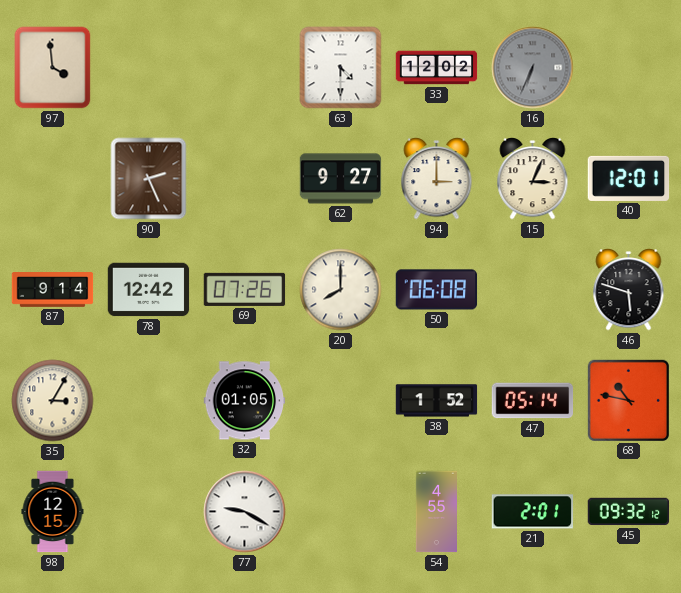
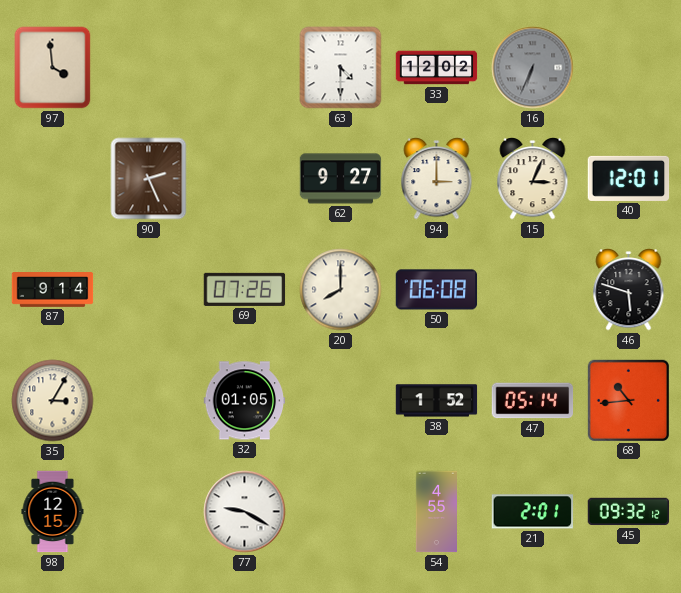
78: 12:42 -> none
68: 10:47 -> 10:44
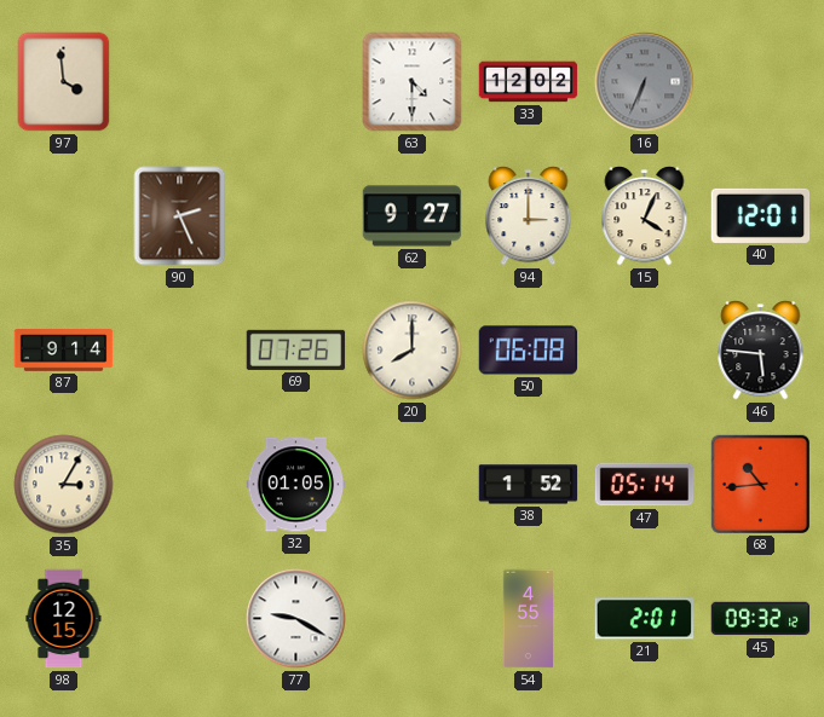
15: 3:04 -> 4:04
46: 5:48 -> 5:46
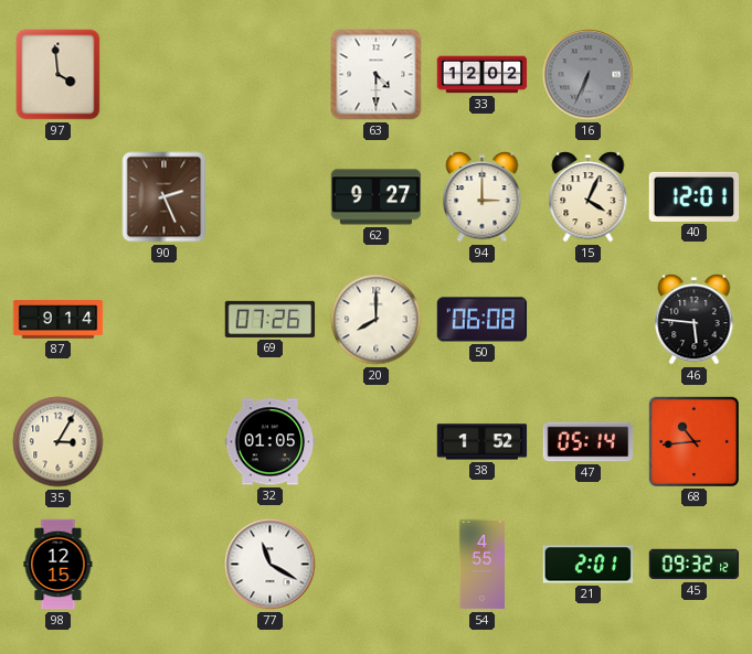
77: 9:20 -> 11:20
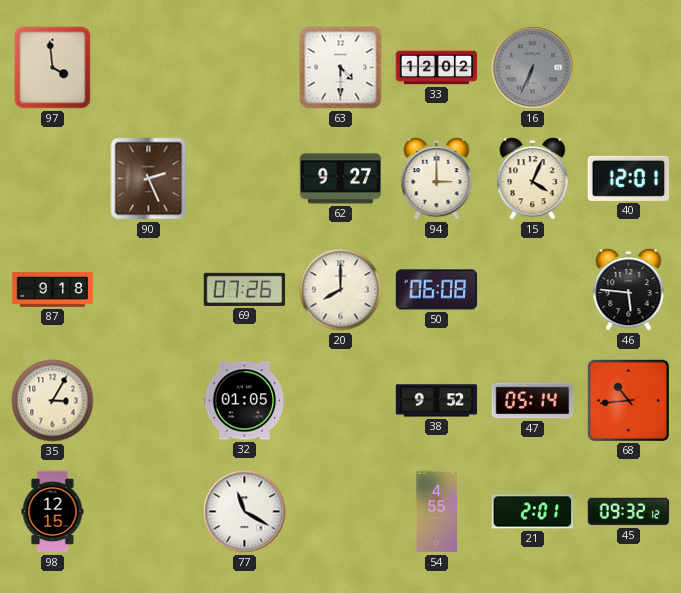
87: 9:14 -> 9:18
38: 1:52 -> 9:52
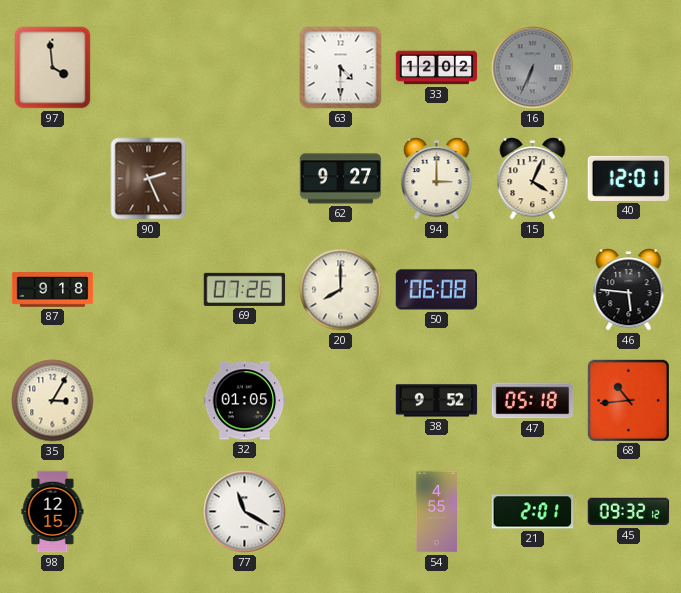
47: 05:14 -> 05:18
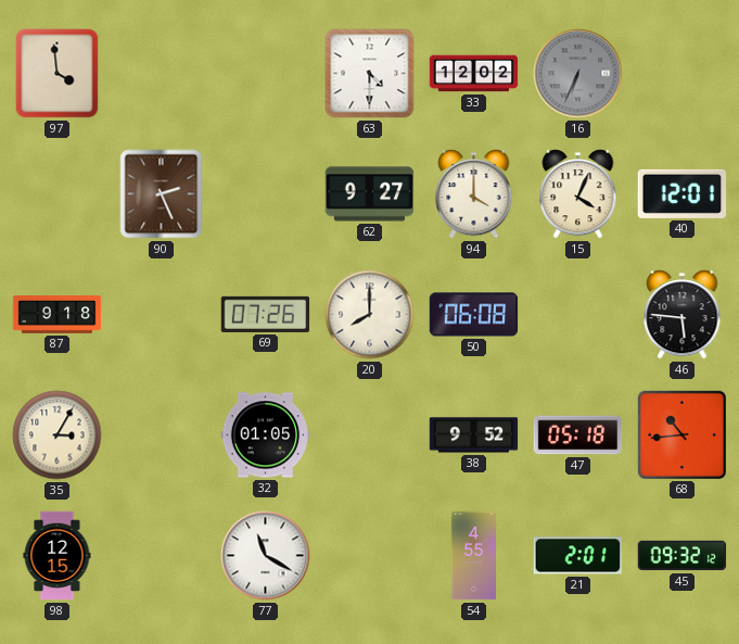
94: 3:00 -> 4:00
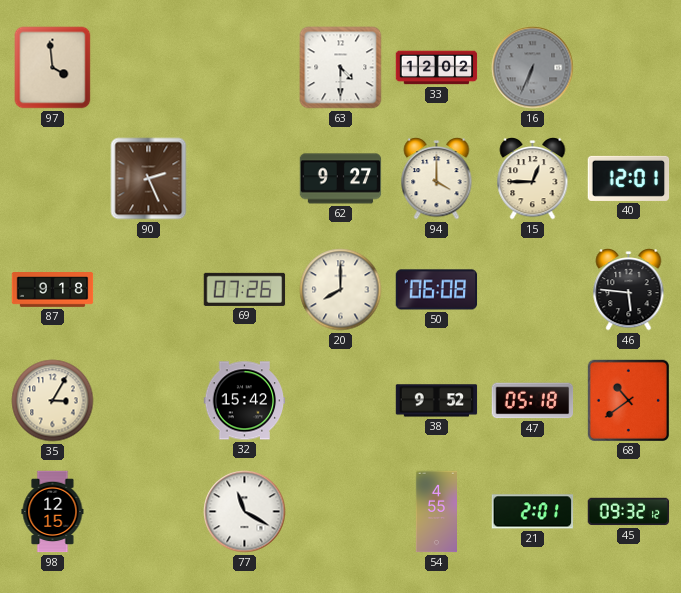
15: 4:04 -> 12:45
32: 01:05 -> 15:42
68: 10:44 -> 10:39
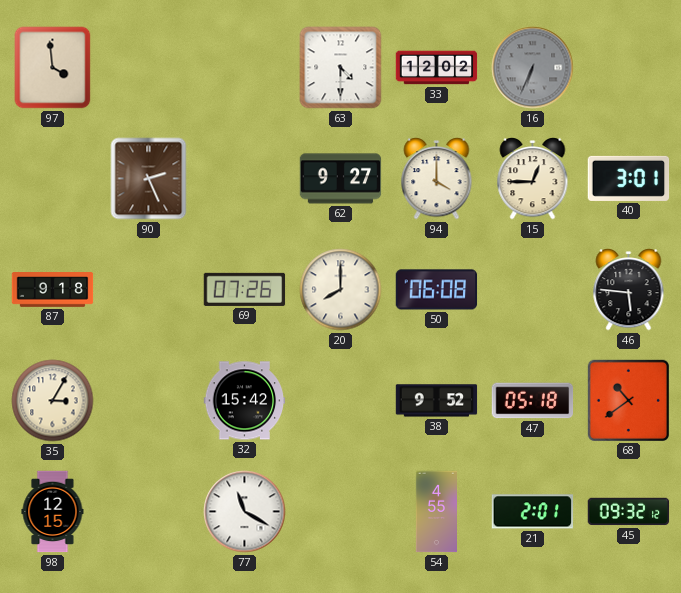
40: 12:01 -> 3:01
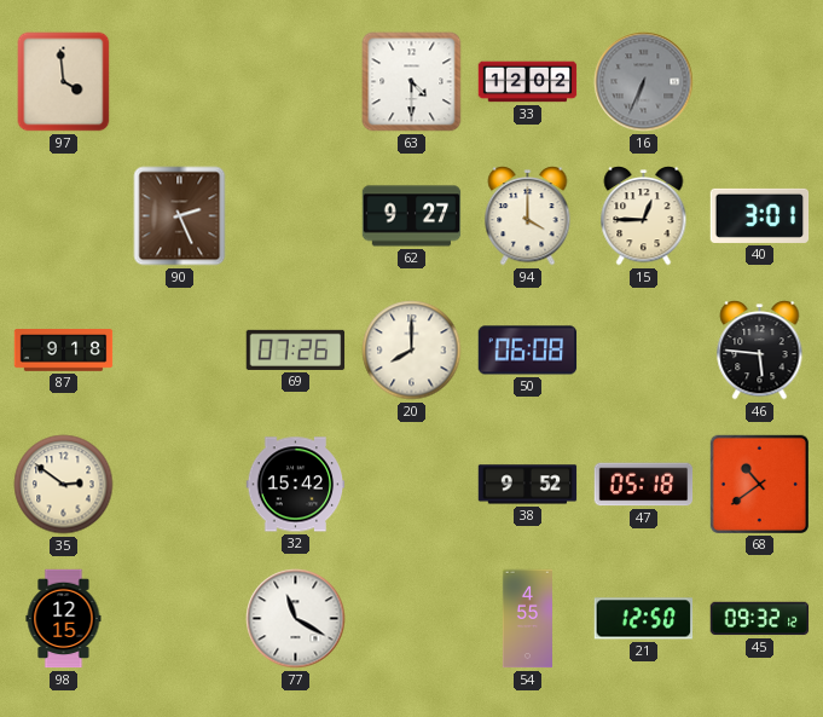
35: 3:05 -> 2:51
21: 2:01 -> 12:50
